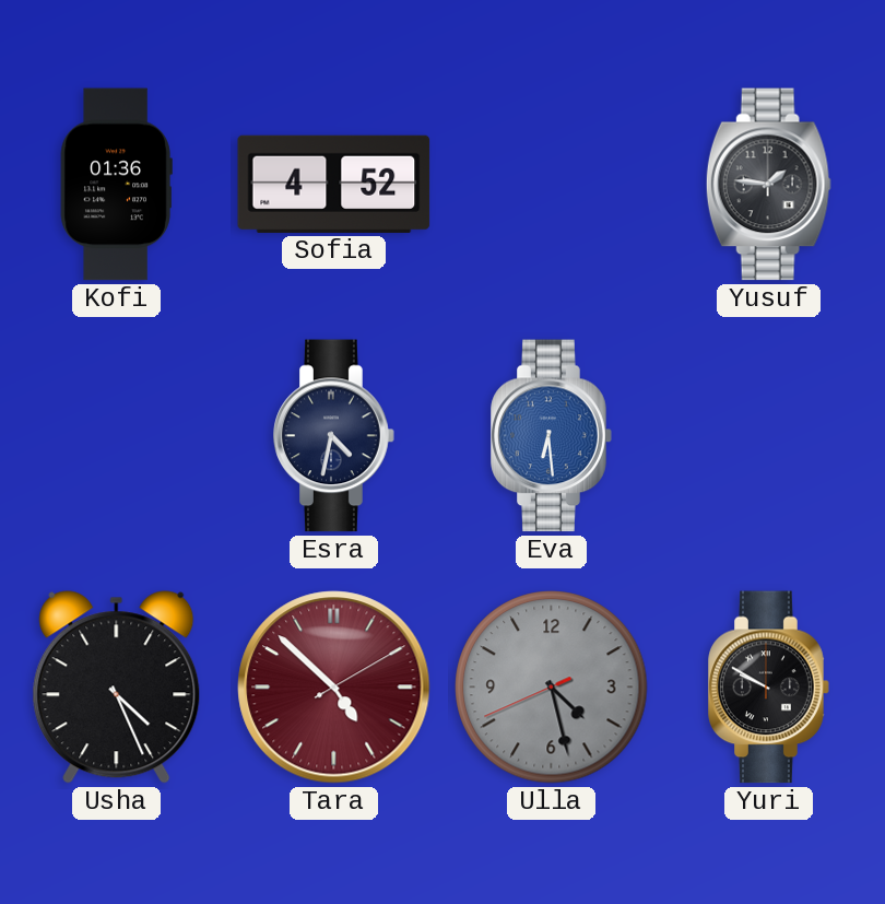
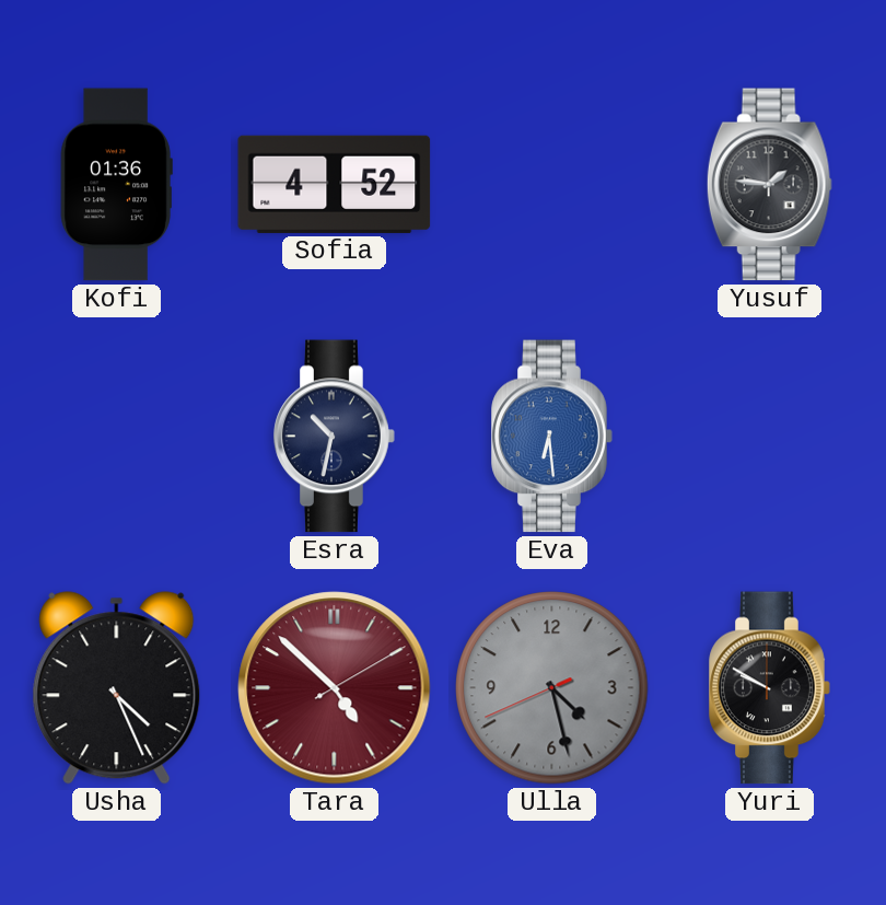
Esra: 4:32 -> 10:32
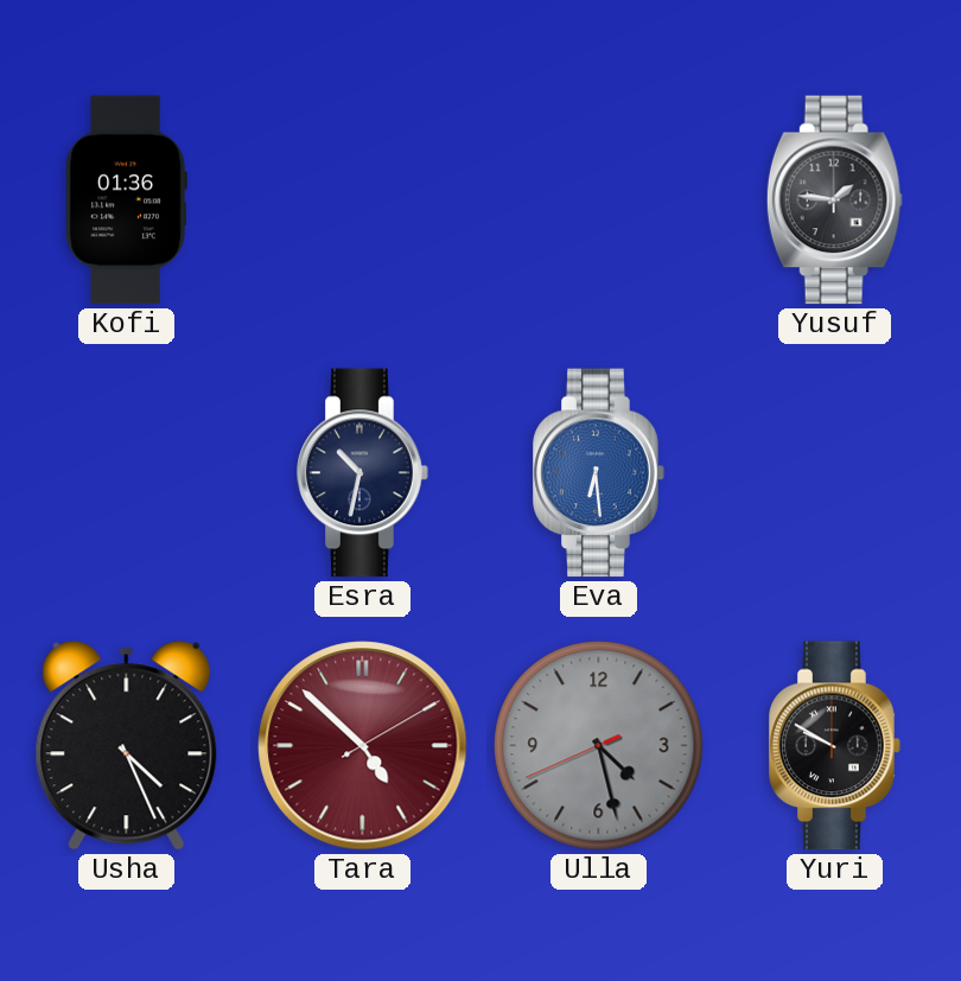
Sofia: 4:52 -> none
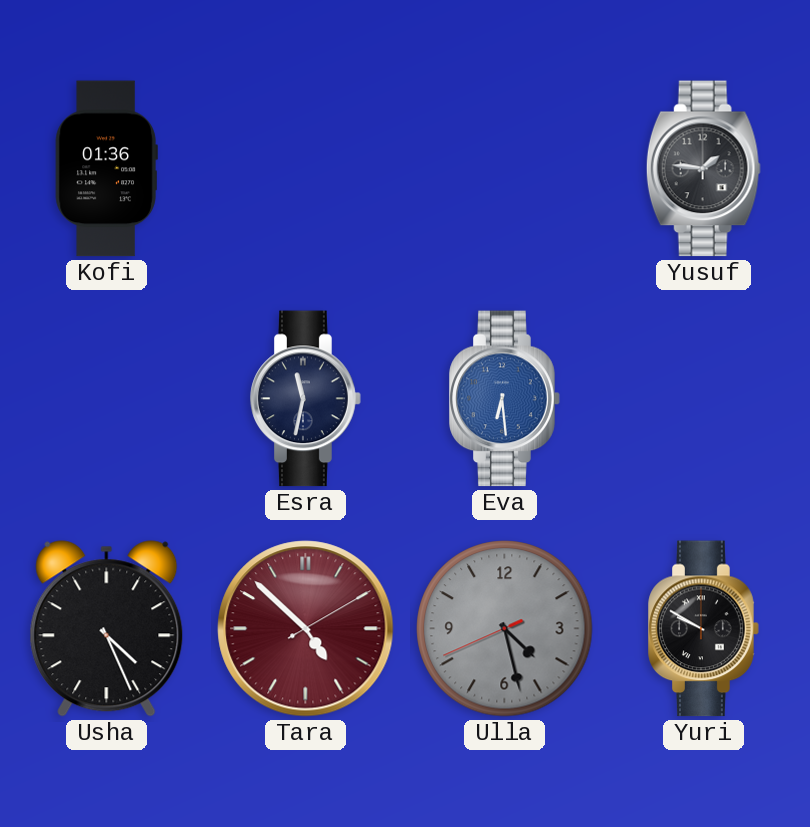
Esra: 10:32 -> 11:32
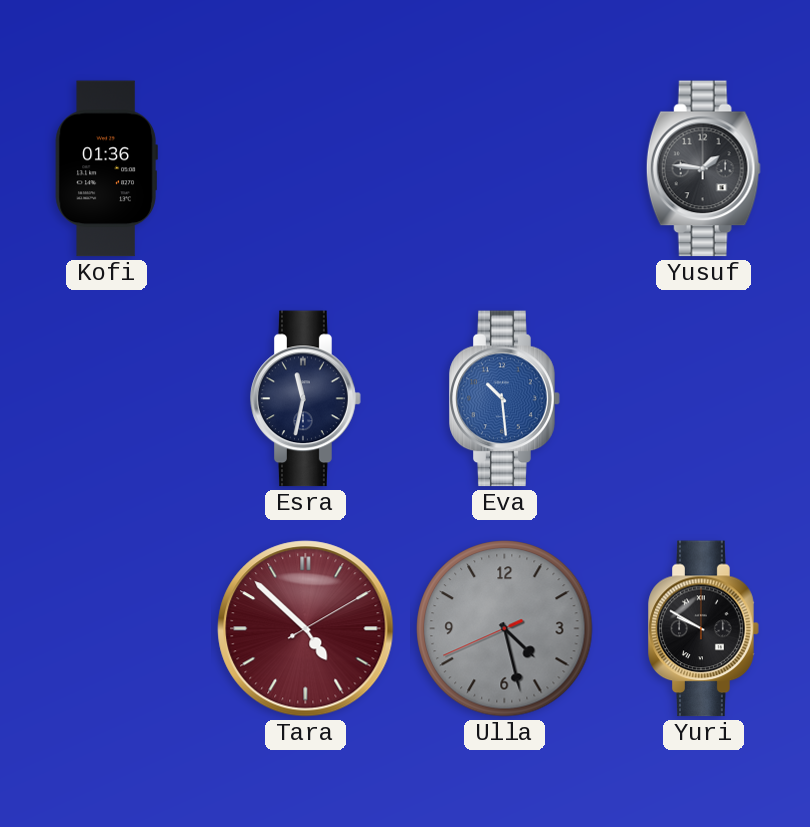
Eva: 6:29 -> 10:29
Usha: 4:26 -> none
